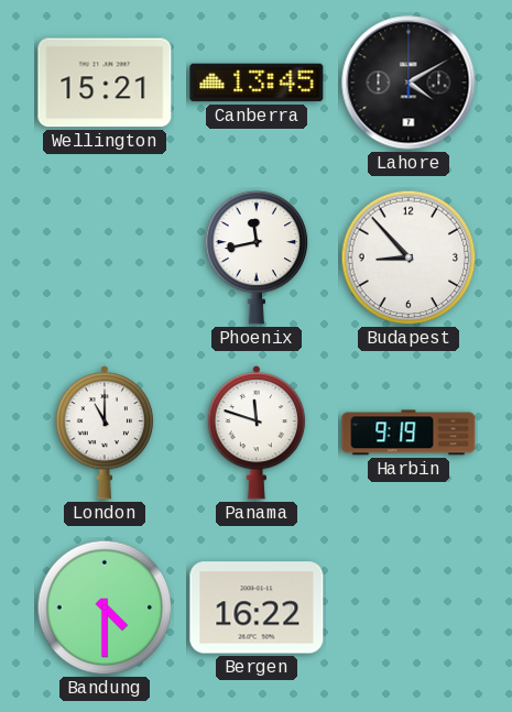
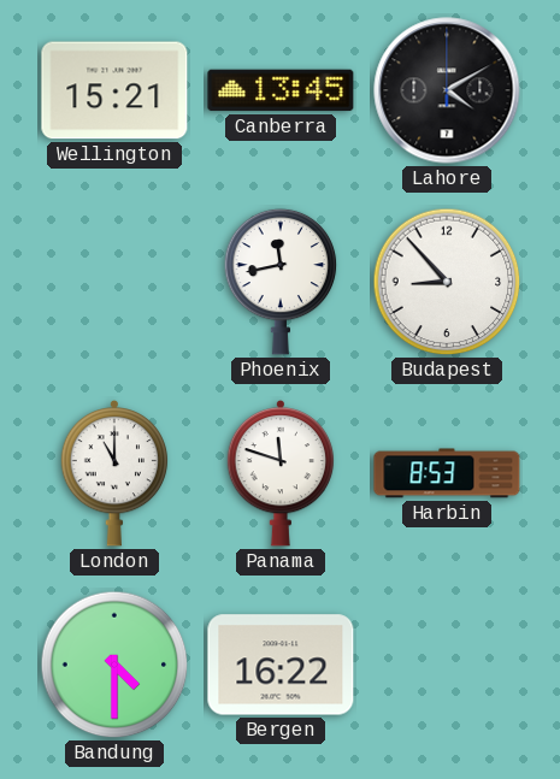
Harbin: 9:19 -> 8:53
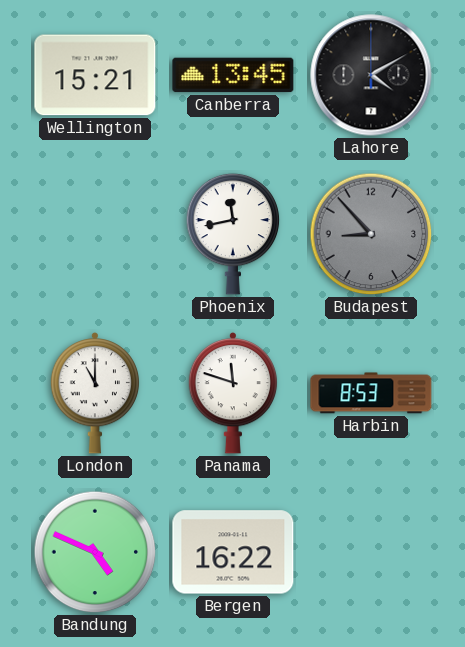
Budapest dial: white -> grey
Bandung: 4:30 -> 4:49
